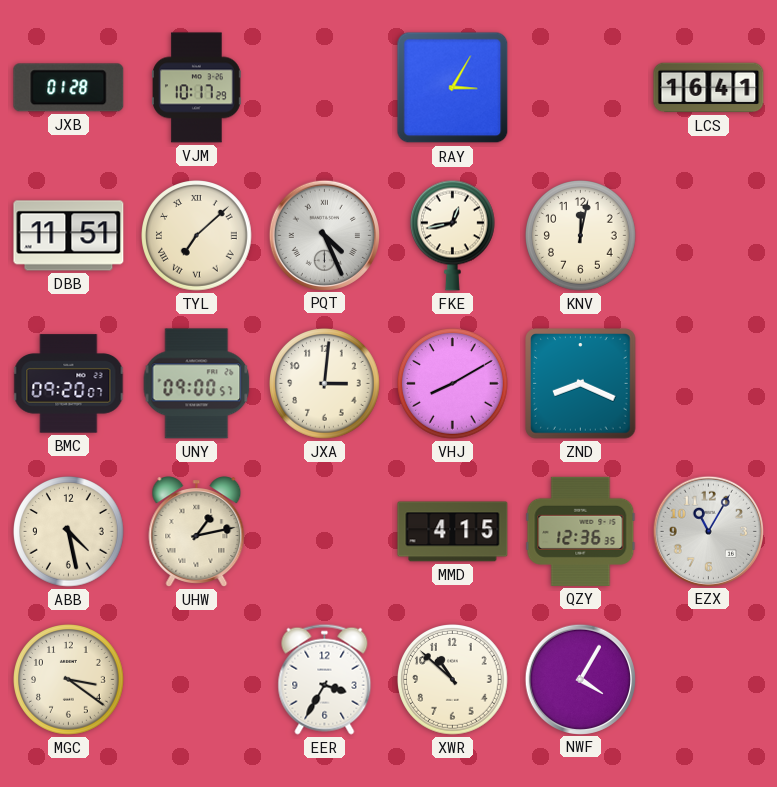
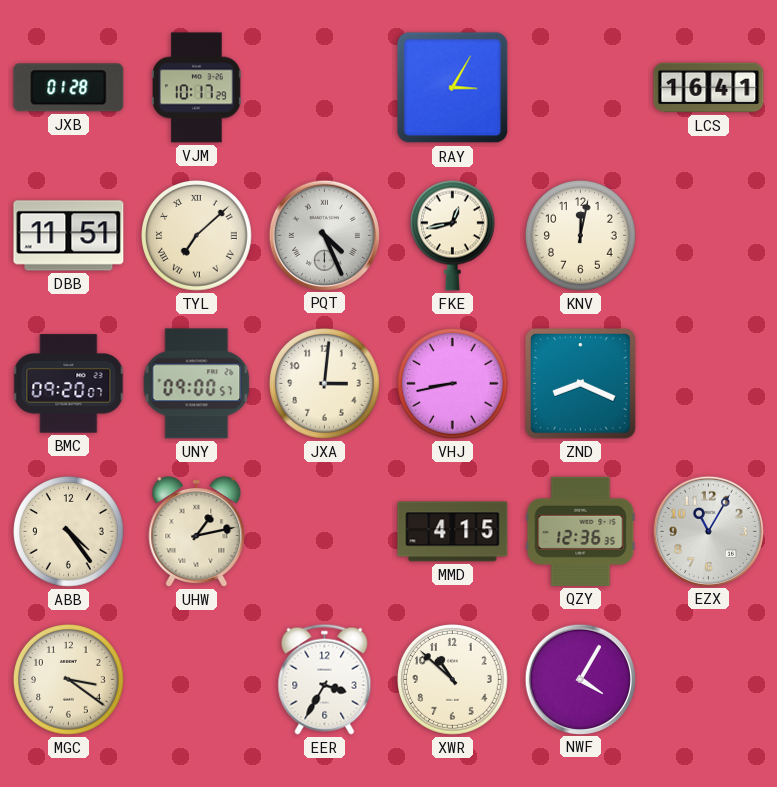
VHJ: 8:10 -> 8:43
ABB: 4:28 -> 4:24
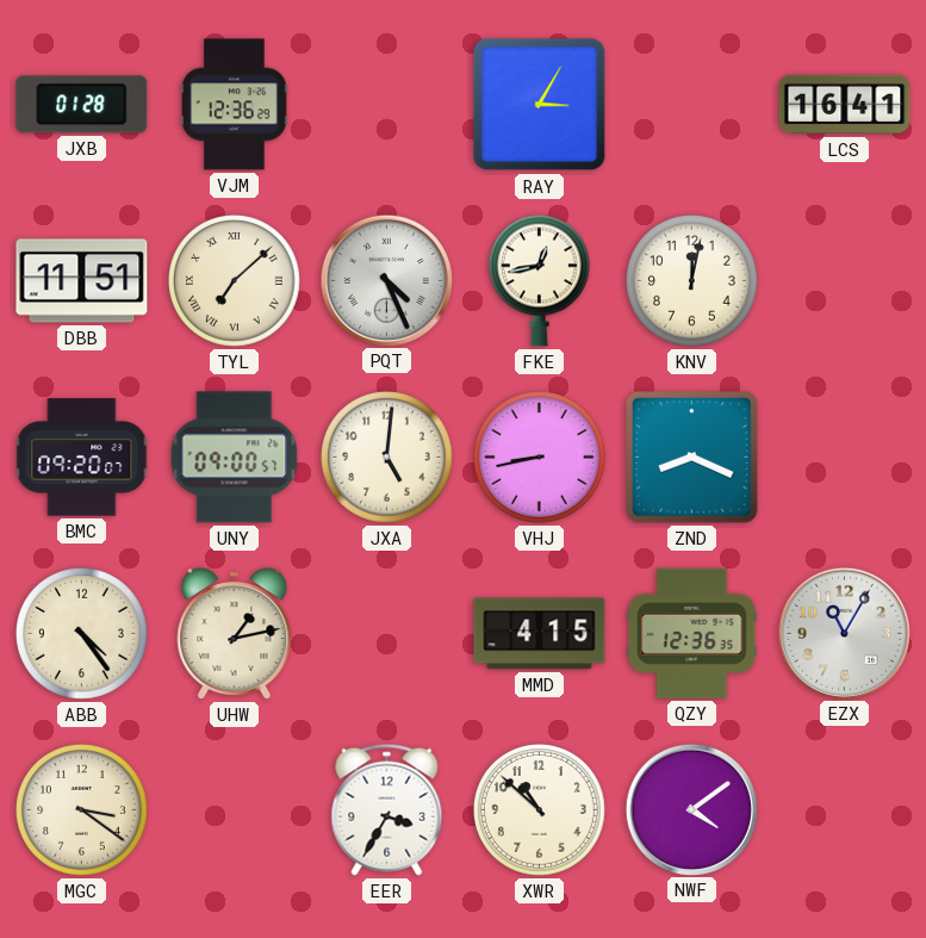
VJM: 10:17 -> 12:36
JXA: 3:01 -> 5:01
NWF: 4:05 -> 4:09
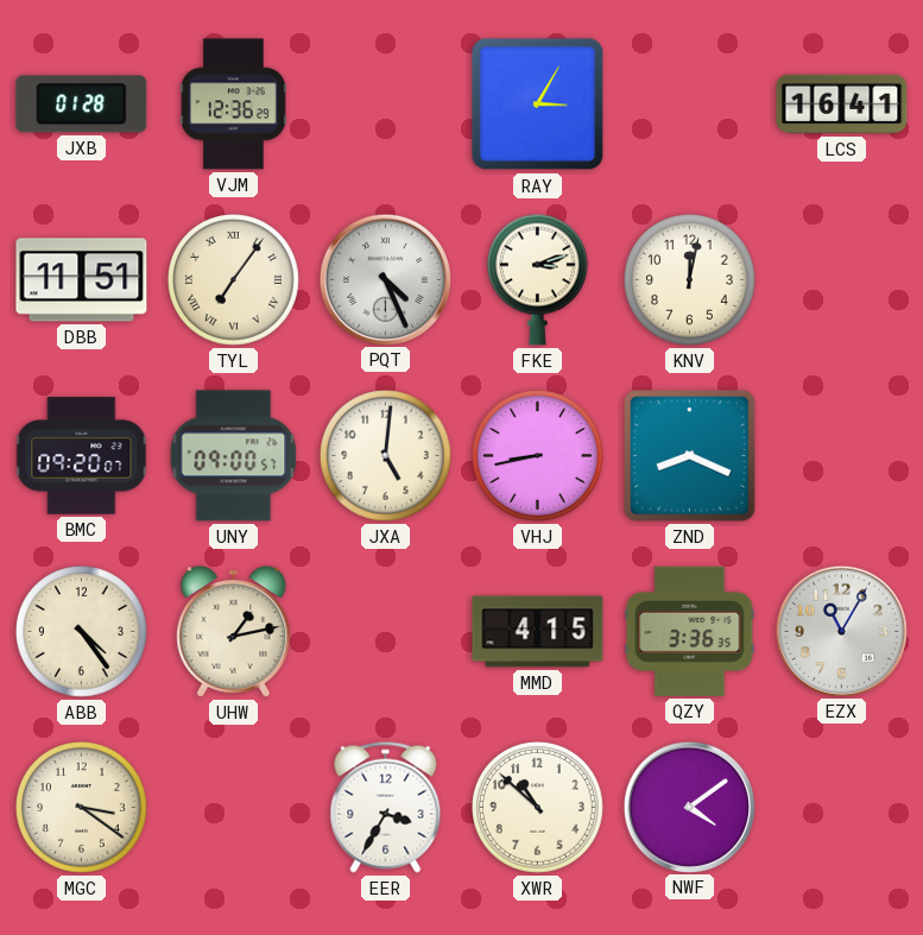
TYL: 7:08 -> 7:06
FKE: 12:43 -> 3:12
QZY: 12:36 -> 3:36
